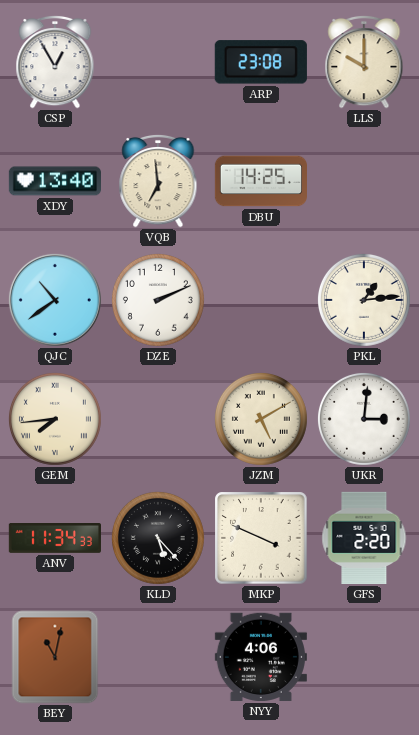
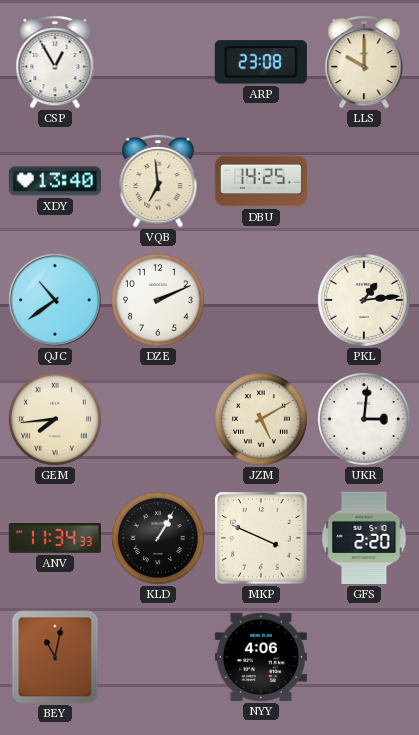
KLD: 5:23 -> 1:05
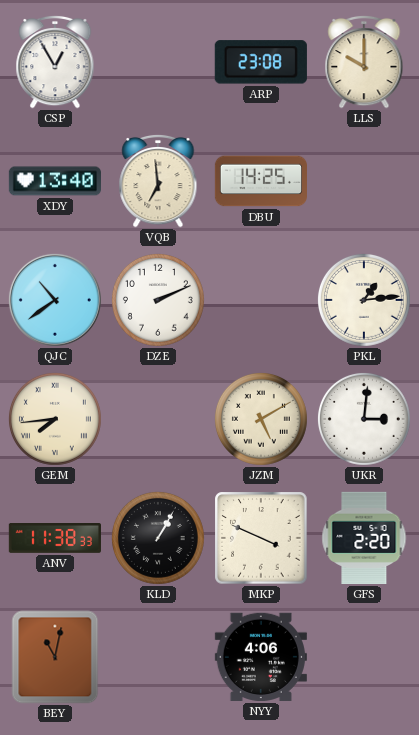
ANV: 11:34 -> 11:38
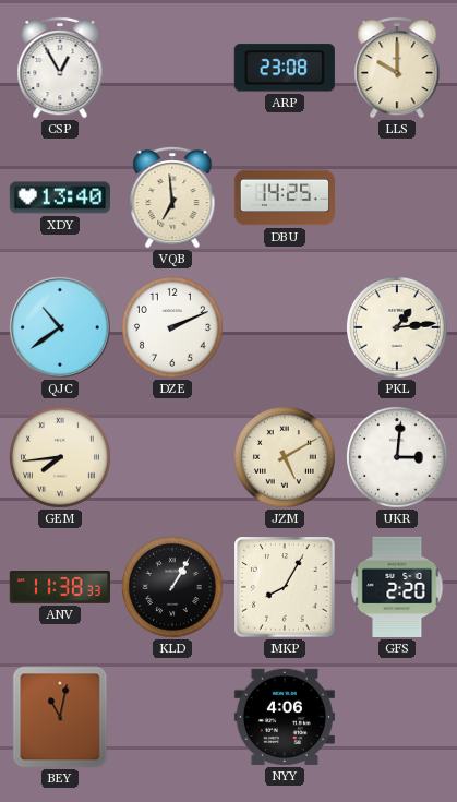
MKP: 3:49 -> 8:05
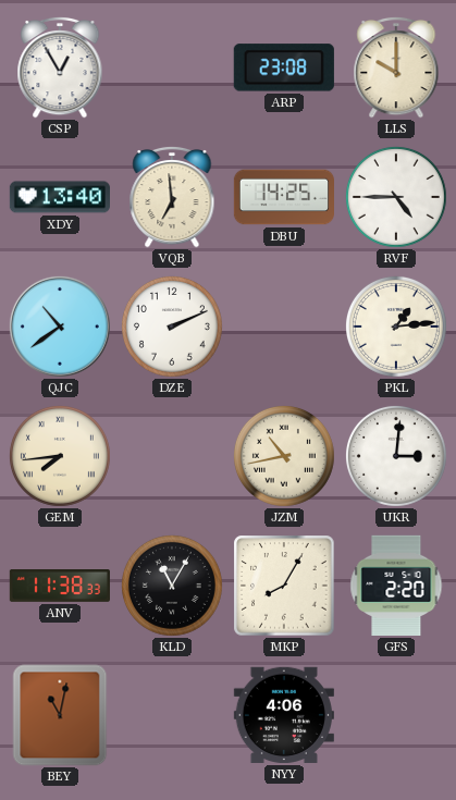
RVF: none -> 4:45
JZM: 5:10 -> 10:43
KLD: 1:05 -> 11:05
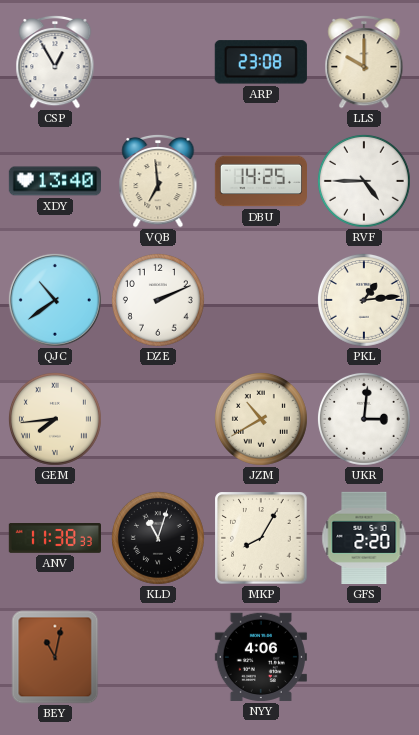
JZM: 10:43 -> 10:40
KLD: 11:05 -> 11:03
